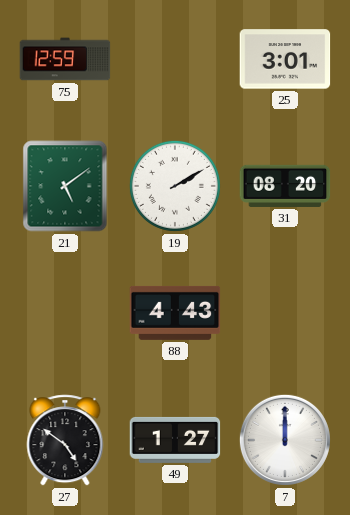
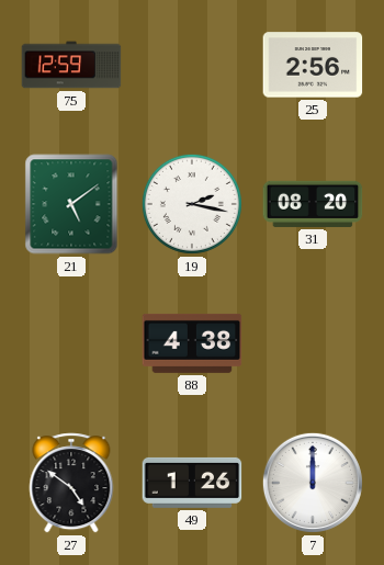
25: 3:01 -> 2:56
19: 2:10 -> 2:17
88: 4:43 -> 4:38
49: 1:27 -> 1:26
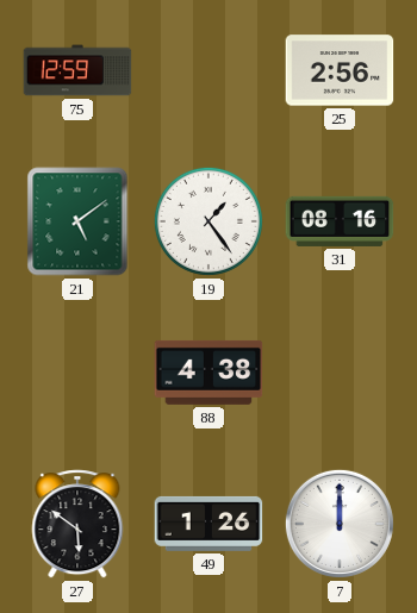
19: 2:17 -> 1:24
31: 08:20 -> 08:16
27: 4:51 -> 5:51
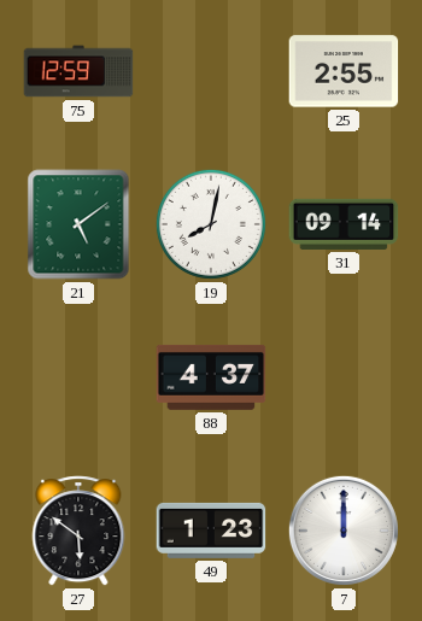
25: 2:56 -> 2:55
19: 1:24 -> 8:02
31: 08:16 -> 09:14
88: 4:38 -> 4:37
49: 1:26 -> 1:23
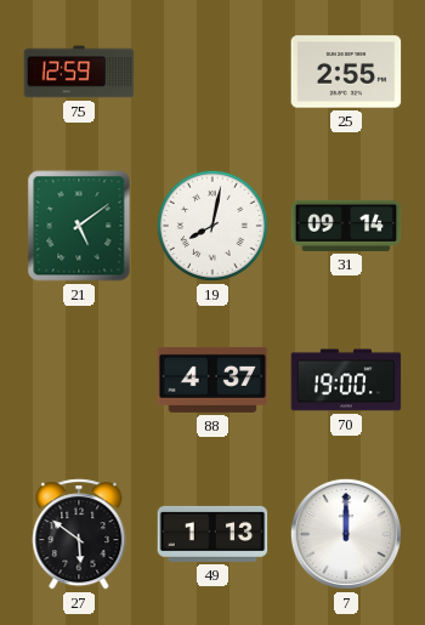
70: none -> 19:00
49: 1:23 -> 1:13
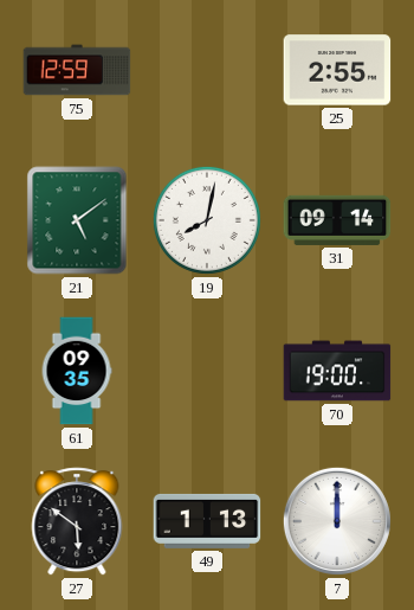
61: none -> 09:35
88: 4:37 -> none
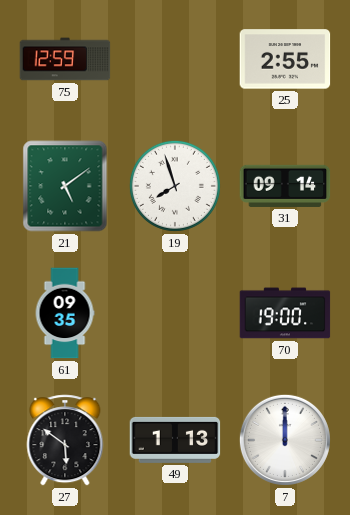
19: 8:02 -> 7:57
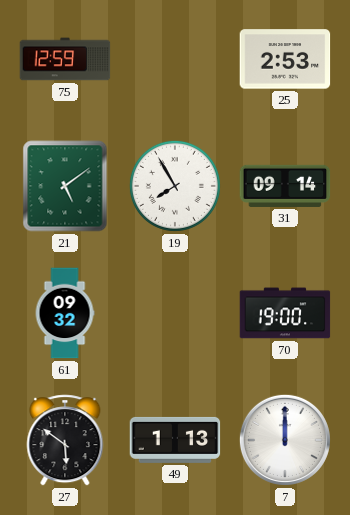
25: 2:55 -> 2:53
19: 7:57 -> 7:55
61: 09:35 -> 09:32
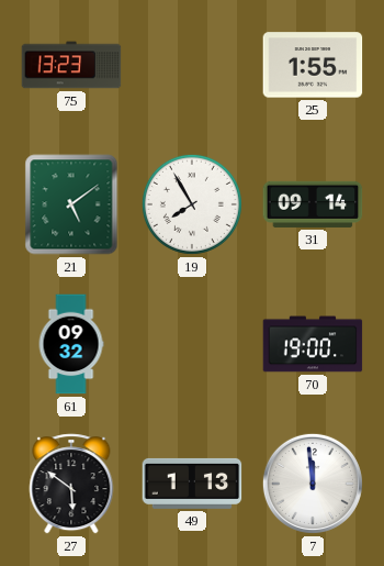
75: 12:59 -> 13:23
25: 2:53 -> 1:55
7: 12:00 -> 11:59
